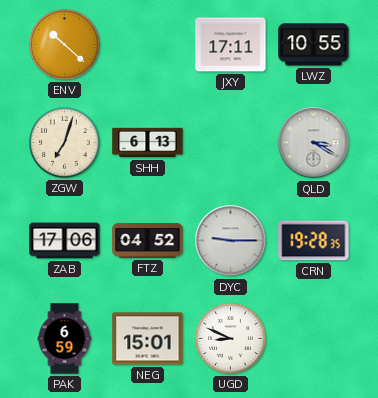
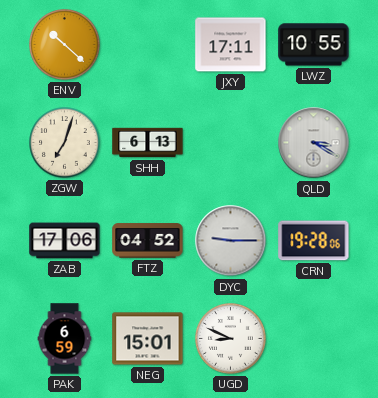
CRN: 19:28:35 -> 19:28:06
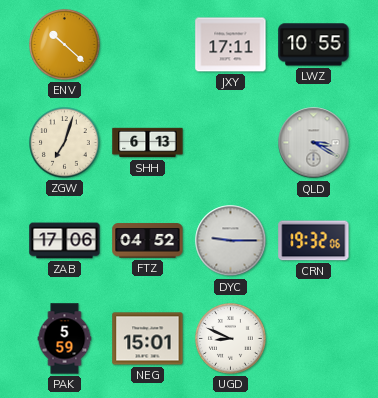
CRN: 19:28 -> 19:32
PAK: 6:59 -> 5:59
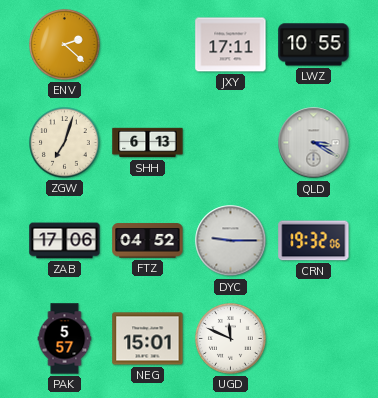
ENV: 10:22 -> 2:22
PAK: 5:59 -> 5:57
UGD: 8:49 -> 11:49
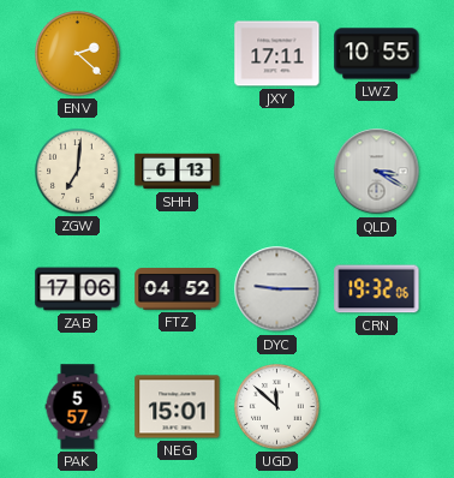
ZGW: 7:03 -> 7:01
UGD: 11:49 -> 11:52
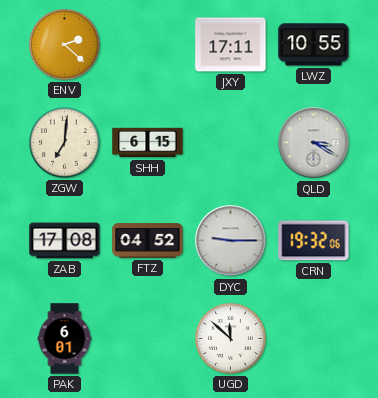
SHH: 6:13 -> 6:15
ZAB: 17:06 -> 17:08
PAK: 5:57 -> 6:01
NEG: 15:01 -> none
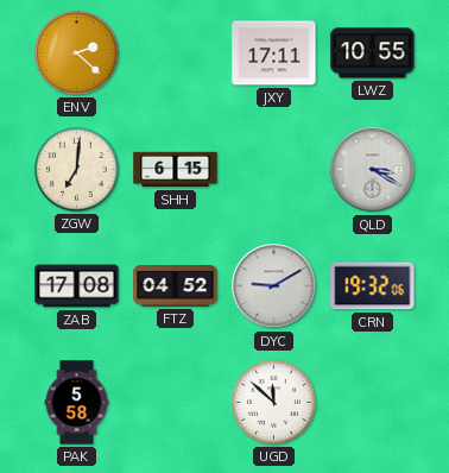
DYC: 9:15 -> 9:10
PAK: 6:01 -> 5:58
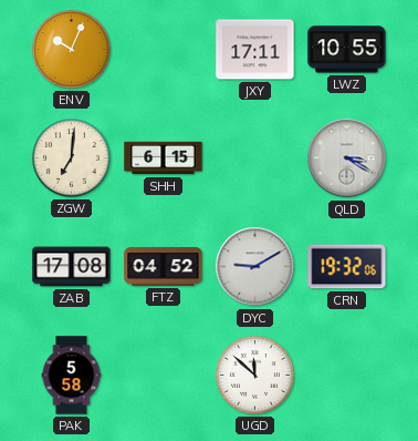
ENV: 2:22 -> 10:04
